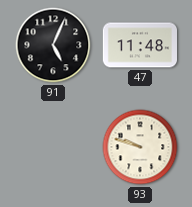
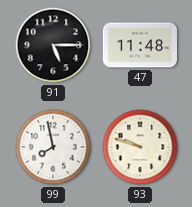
91: 5:04 -> 5:15
99: none -> 7:58
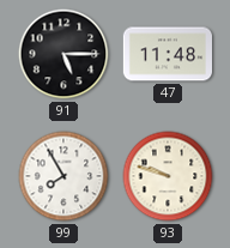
99: 7:58 -> 7:55
